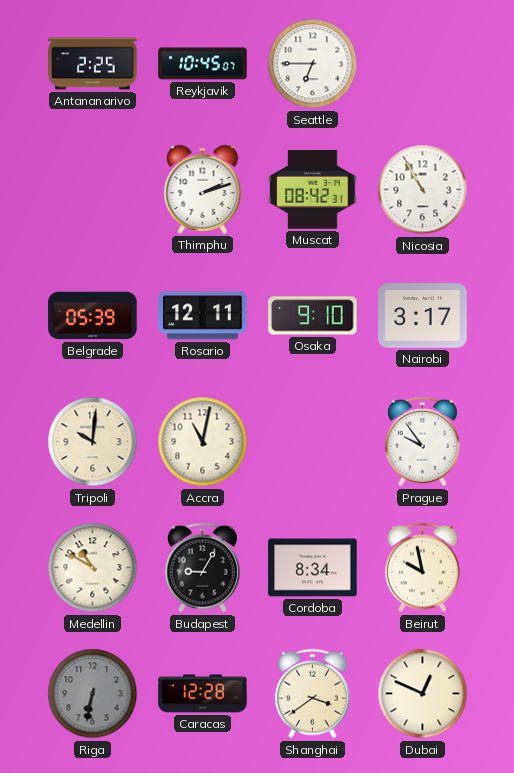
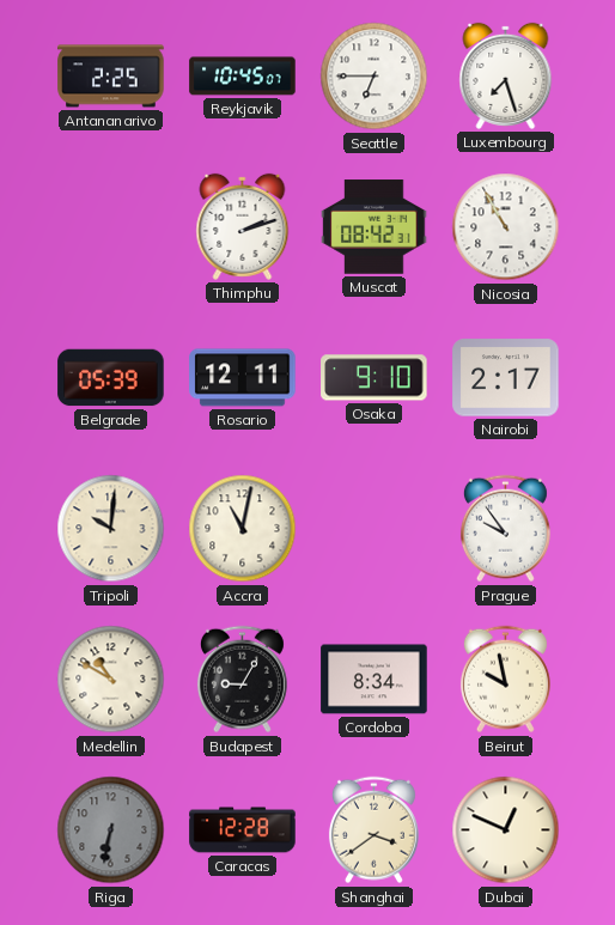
Luxembourg: none -> 7:27
Nairobi: 3:17 -> 2:17
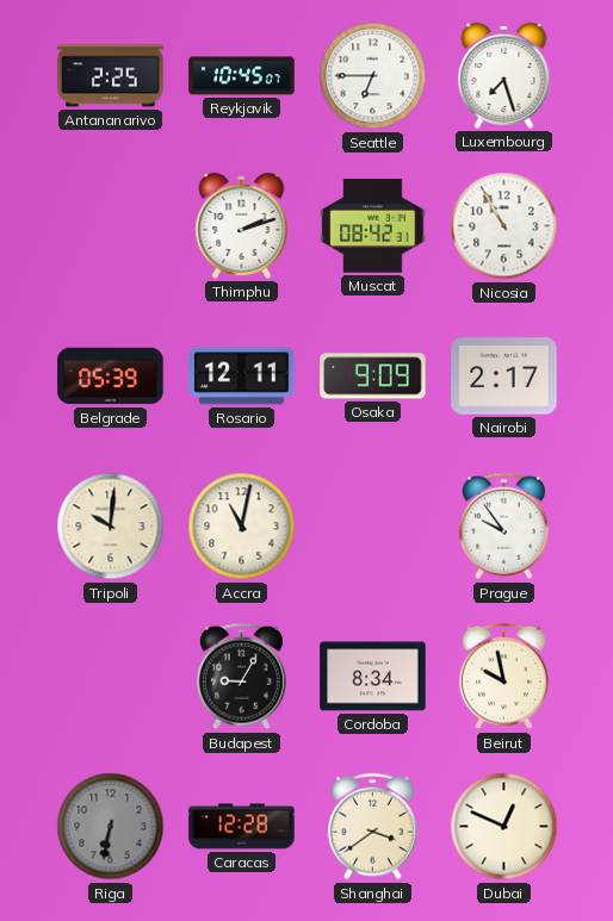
Osaka: 9:10 -> 9:09
Medellin: 10:50 -> none
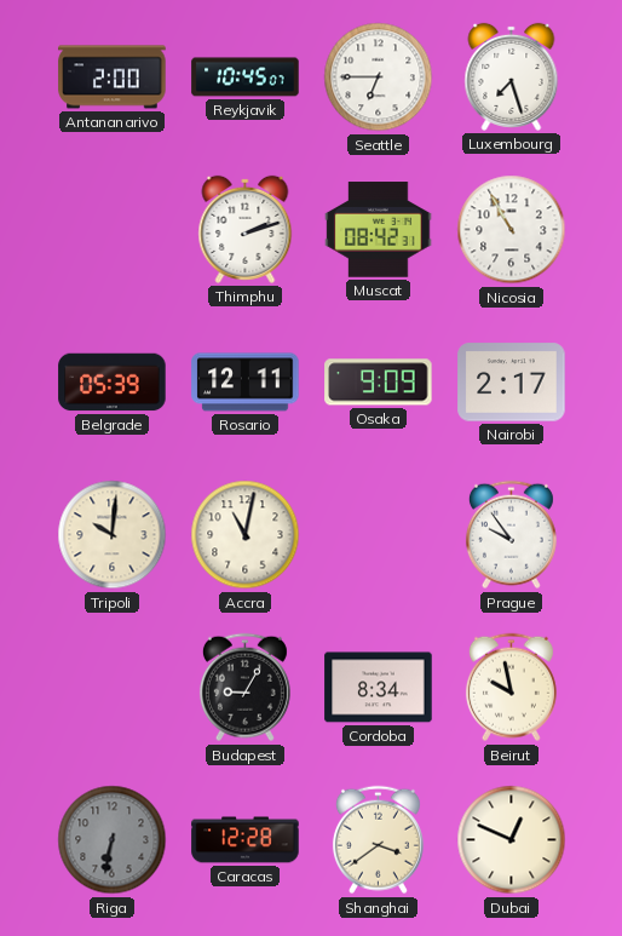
Antananarivo: 2:25 -> 2:00
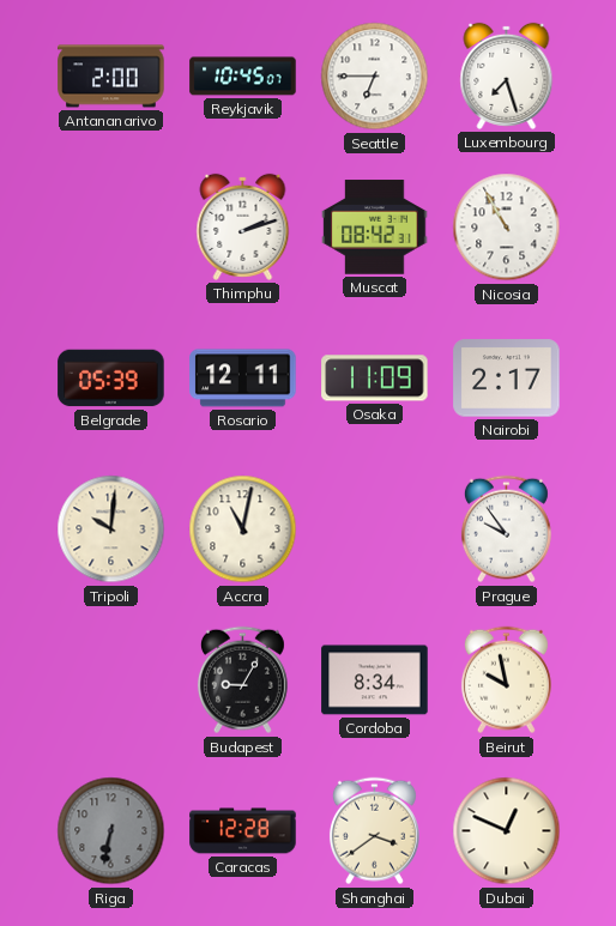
Osaka: 9:09 -> 11:09
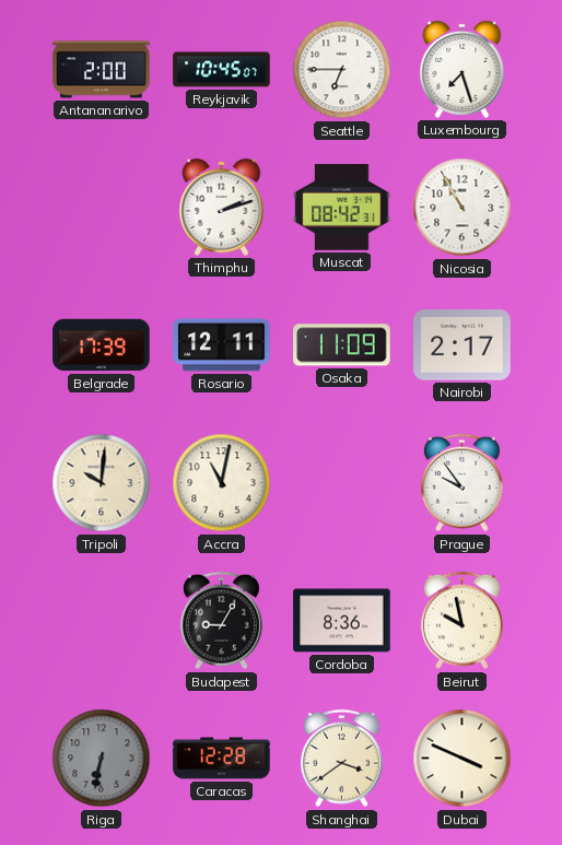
Belgrade: 05:39 -> 17:39
Cordoba: 8:34 -> 8:36
Dubai: 12:49 -> 3:49
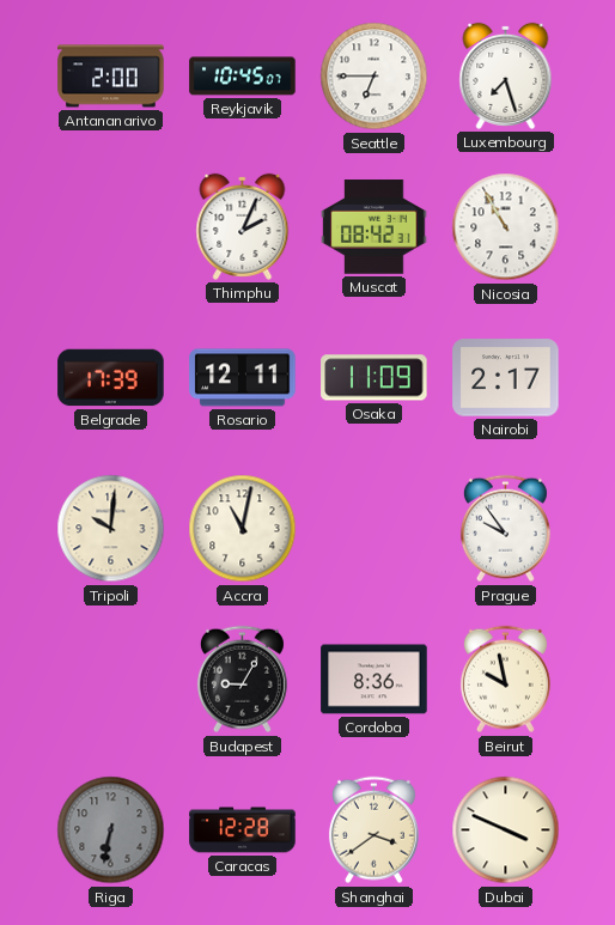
Thimphu: 2:12 -> 2:04
